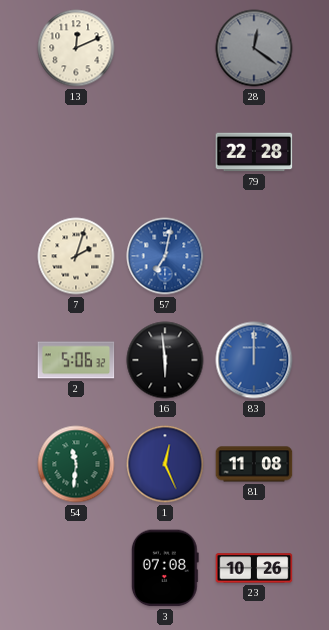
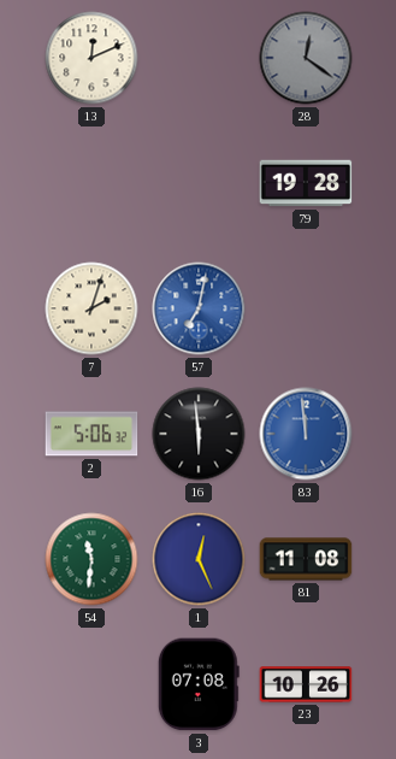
79: 22:28 -> 19:28
83: 12:00 -> 11:59
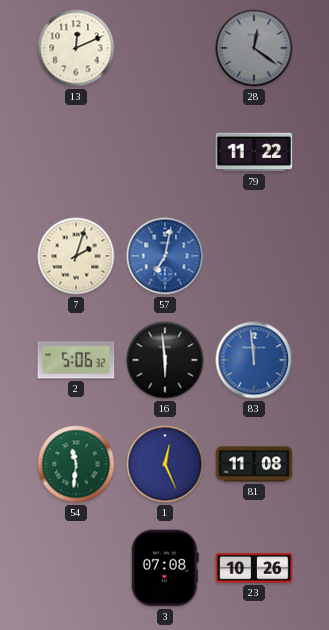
79: 19:28 -> 11:22
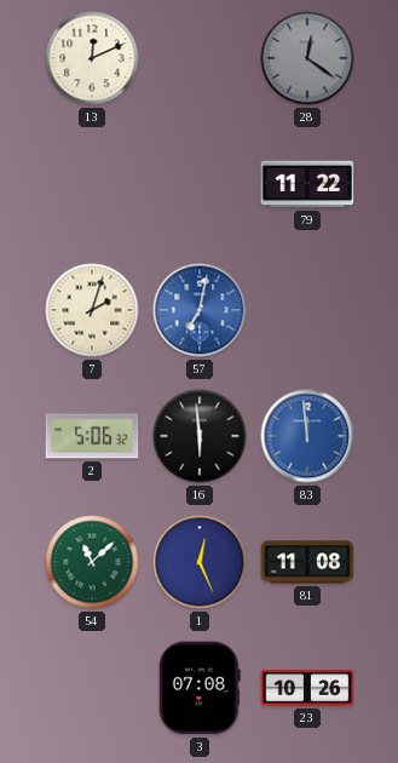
54: 11:31 -> 11:08
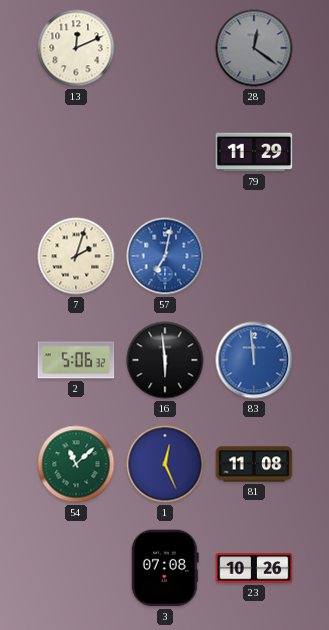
79: 11:22 -> 11:29
